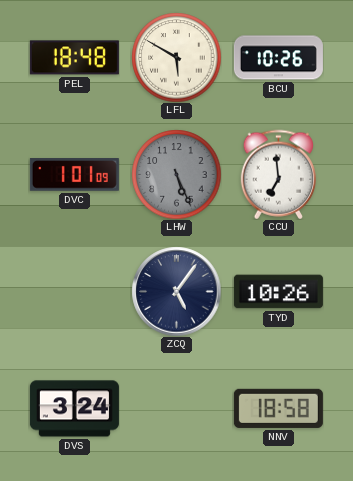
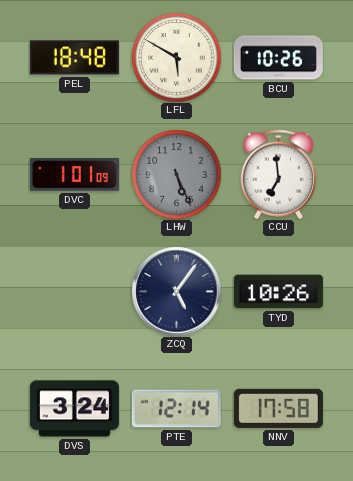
PTE: none -> 12:14
NNV: 18:58 -> 17:58
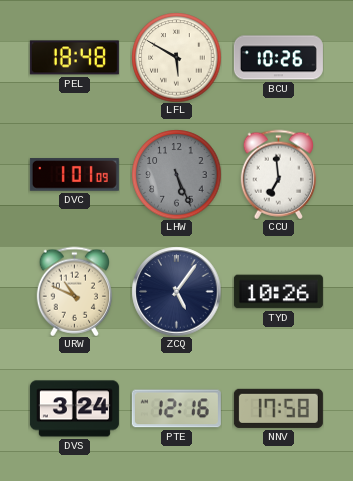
URW: none -> 10:49
PTE: 12:14 -> 12:16
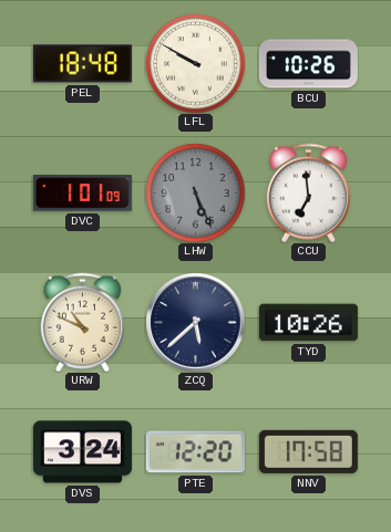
LFL: 5:50 -> 9:50
ZCQ: 5:06 -> 5:38
PTE: 12:16 -> 12:20
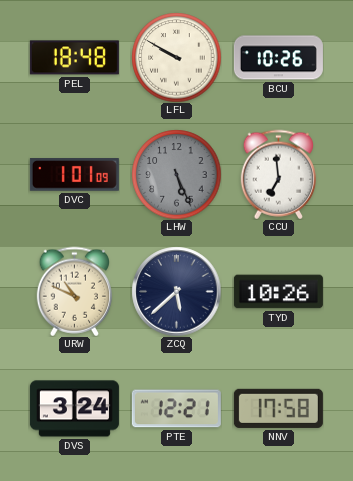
PTE: 12:20 -> 12:21
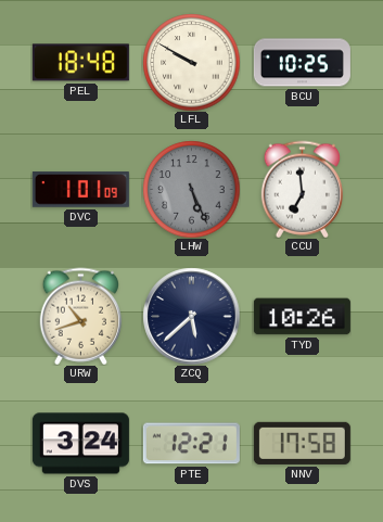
BCU: 10:26 -> 10:25
URW: 10:49 -> 10:42
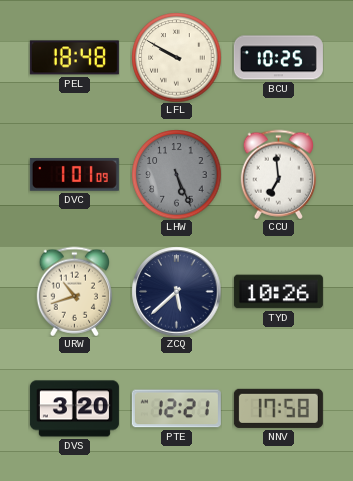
DVS: 3:24 -> 3:20
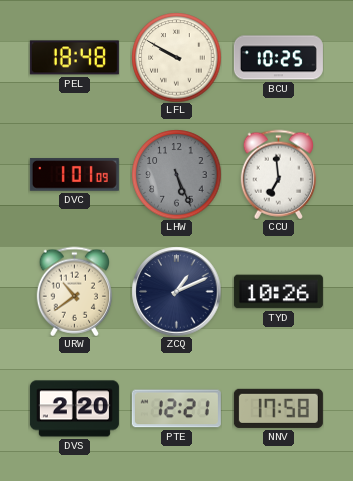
URW: 10:42 -> 10:39
ZCQ: 5:38 -> 1:11
DVS: 3:20 -> 2:20
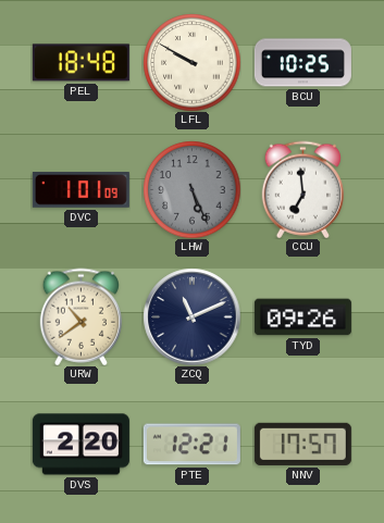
ZCQ: 1:11 -> 11:11
TYD: 10:26 -> 09:26
NNV: 17:58 -> 17:57
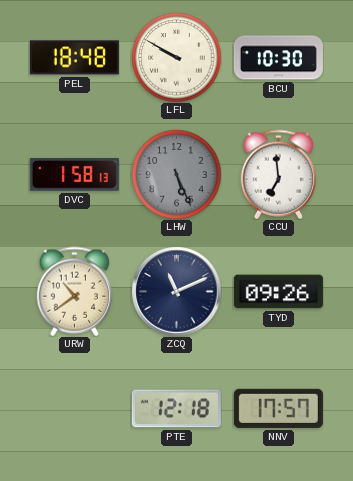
BCU: 10:25 -> 10:30
DVC: 1:01 -> 1:58
DVS: 2:20 -> none
PTE: 12:21 -> 12:18
